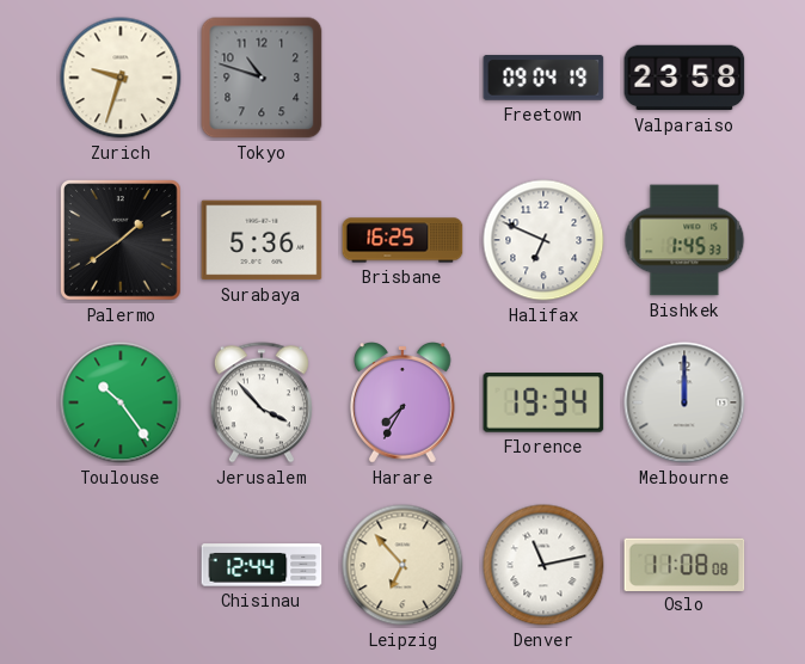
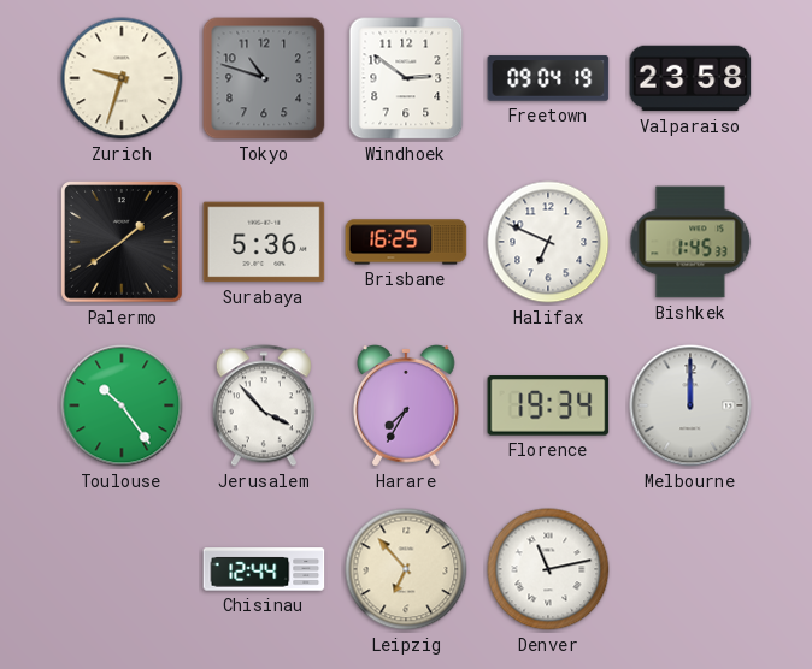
Windhoek: none -> 2:51
Oslo: 11:08 -> none
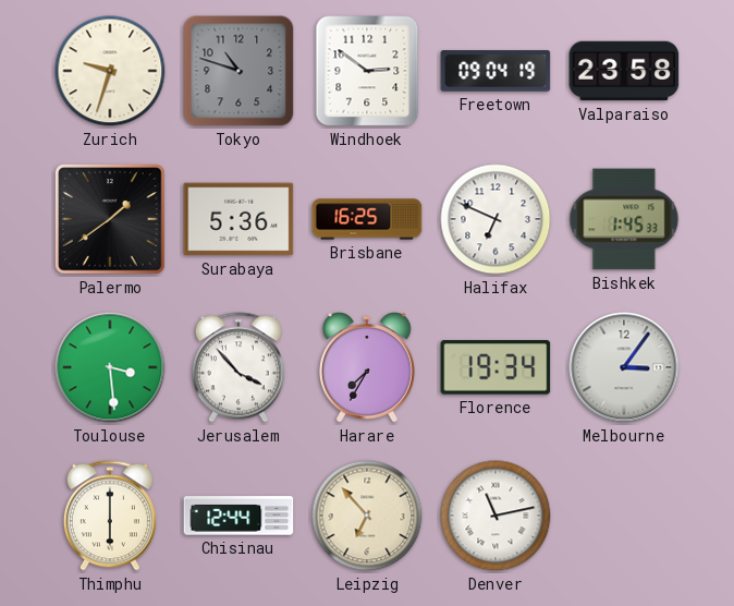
Toulouse: 10:24 -> 3:29
Melbourne: 12:00 -> 3:06
Thimphu: none -> 6:00
